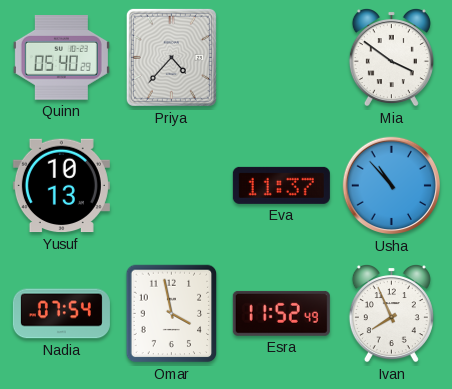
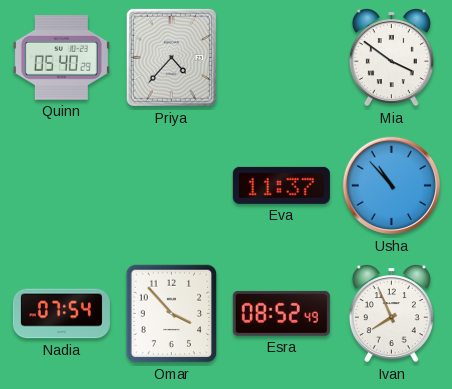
Yusuf: 10:13 -> none
Omar: 3:58 -> 3:53
Esra: 11:52 -> 08:52
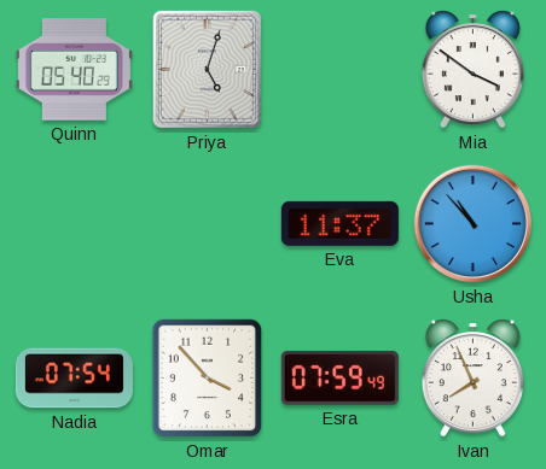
Priya: 4:37 -> 5:03
Esra: 08:52 -> 07:59
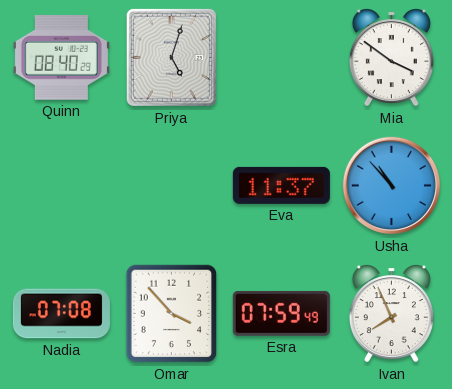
Quinn: 05:40 -> 08:40
Nadia: 07:54 -> 07:08
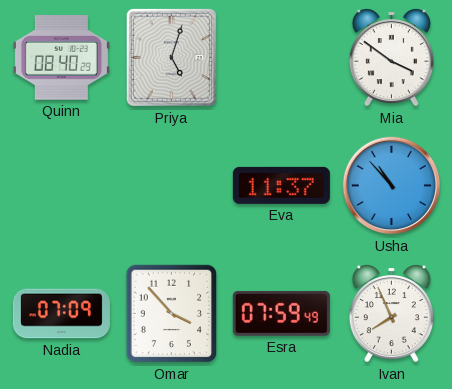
Nadia: 07:08 -> 07:09
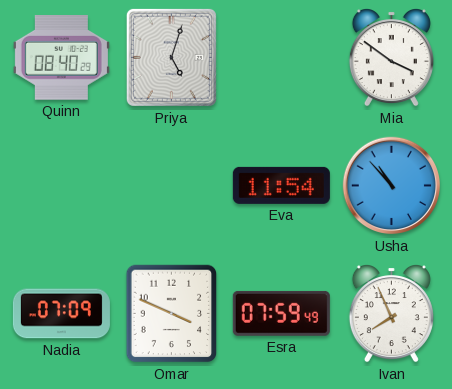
Eva: 11:37 -> 11:54
Omar: 3:53 -> 3:49
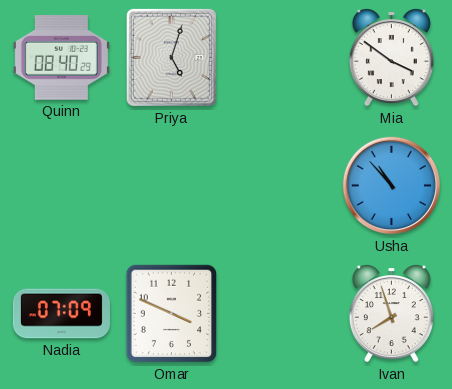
Eva: 11:54 -> none
Esra: 07:59 -> none
Ivan: 7:56 -> 7:57
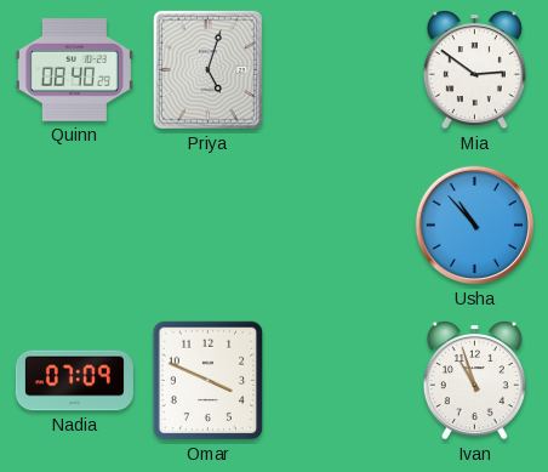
Mia: 3:51 -> 2:51
Ivan: 7:57 -> 10:57
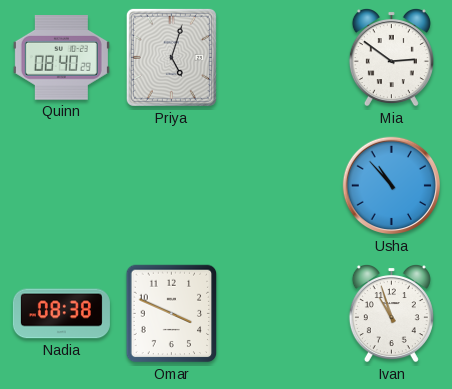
Nadia: 07:09 -> 08:38
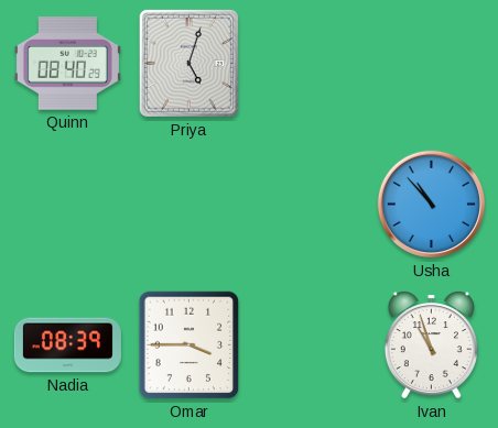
Mia: 2:51 -> none
Nadia: 08:38 -> 08:39
Omar: 3:49 -> 3:45
